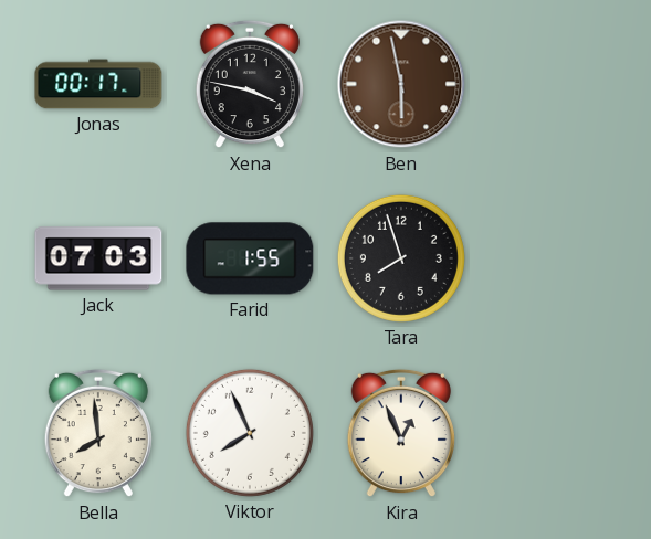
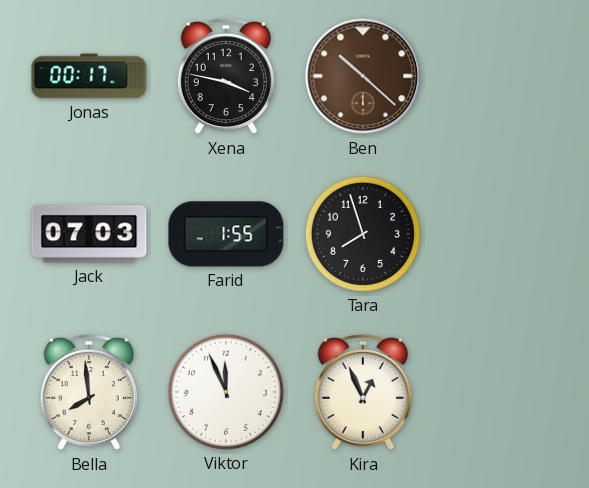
Ben: 5:58 -> 10:22
Viktor: 7:56 -> 11:56
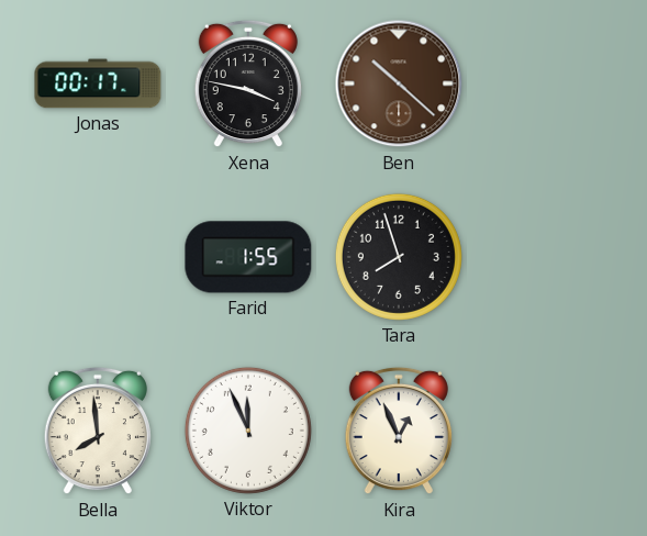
Jack: 07:03 -> none
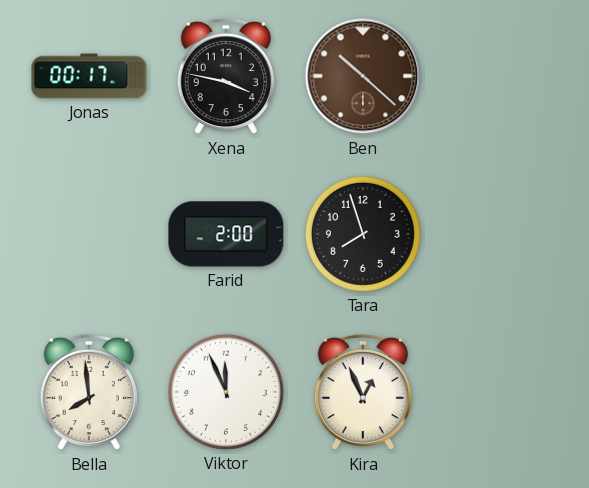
Farid: 1:55 -> 2:00
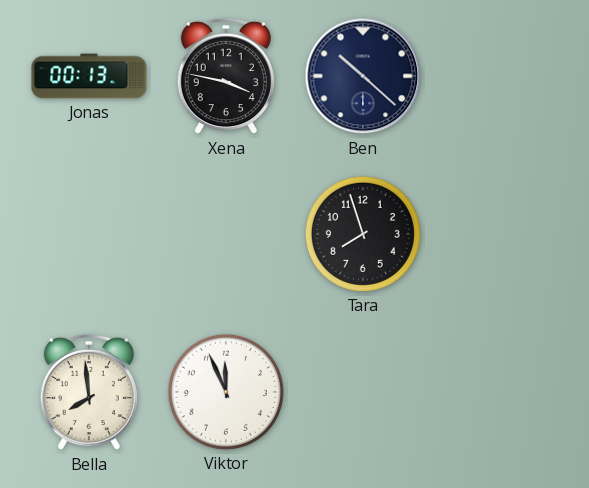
Jonas: 00:17 -> 00:13
Ben dial: brown -> navy
Farid: 2:00 -> none
Kira: 12:56 -> none
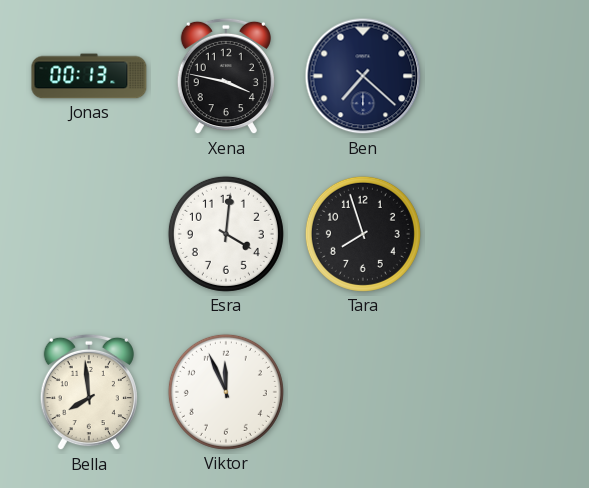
Ben: 10:22 -> 7:22
Esra: none -> 4:01
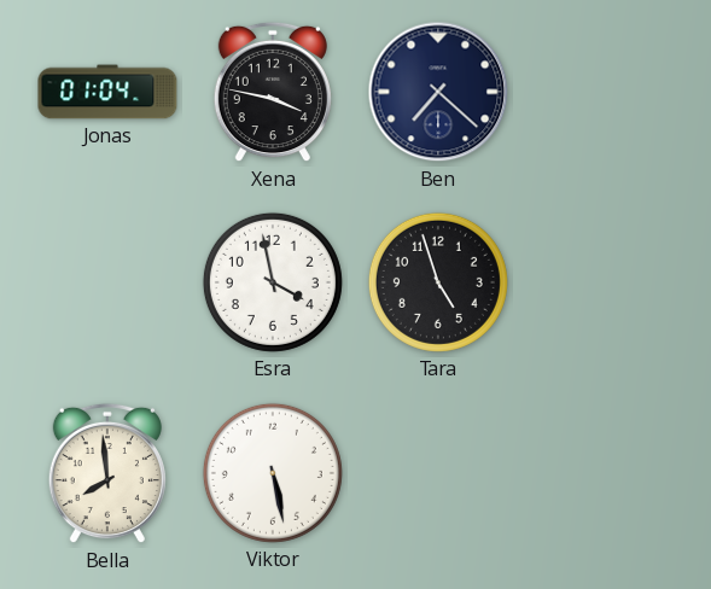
Jonas: 00:13 -> 01:04
Esra: 4:01 -> 3:58
Tara: 7:57 -> 4:57
Viktor: 11:56 -> 5:28
